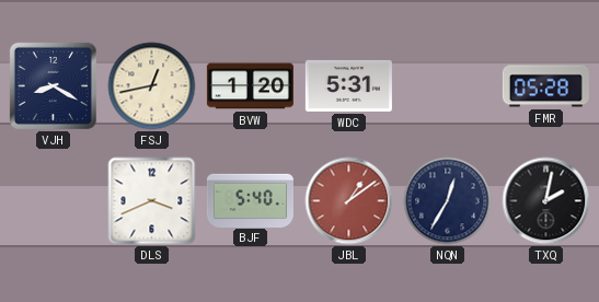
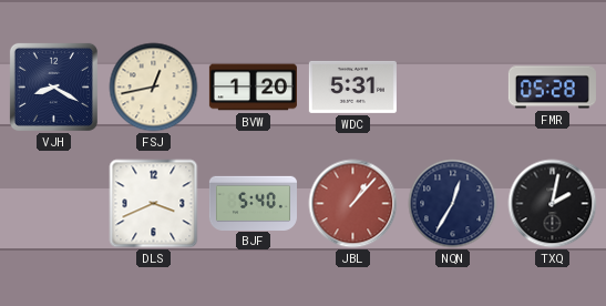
JBL: 1:09 -> 1:07
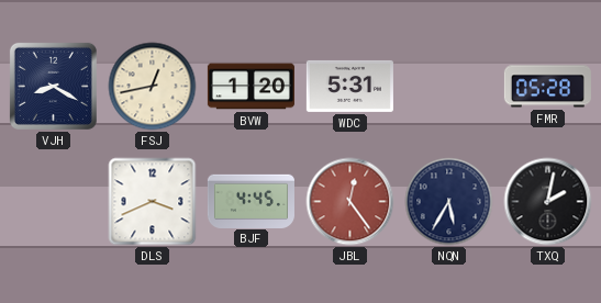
BJF: 5:40 -> 4:45
JBL: 1:07 -> 12:24
NQN: 12:35 -> 5:35
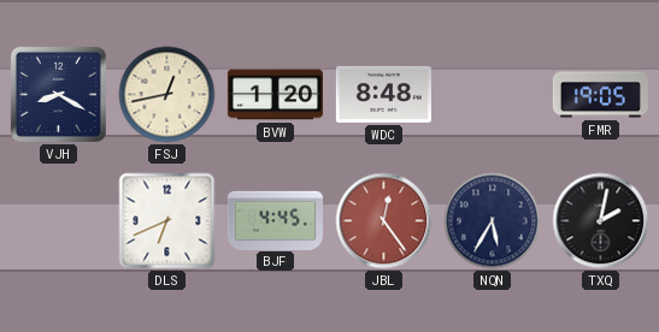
WDC: 5:31 -> 8:48
FMR: 05:28 -> 19:05
DLS: 3:41 -> 6:41
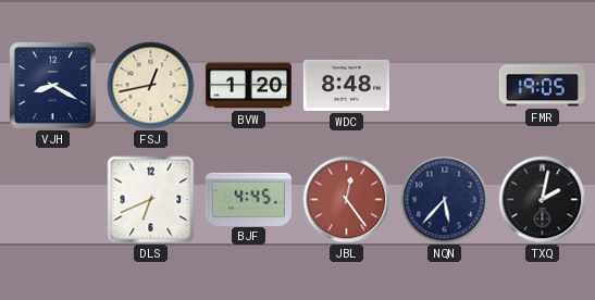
NQN: 5:35 -> 5:37
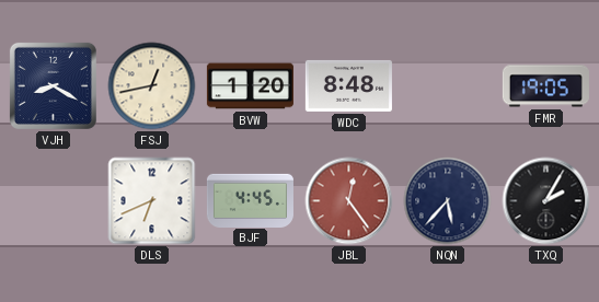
TXQ: 2:02 -> 2:05
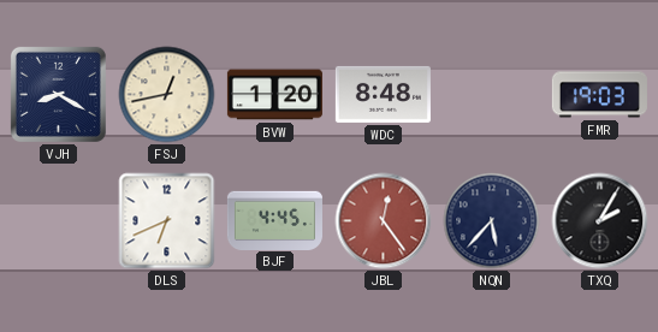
FMR: 19:05 -> 19:03
